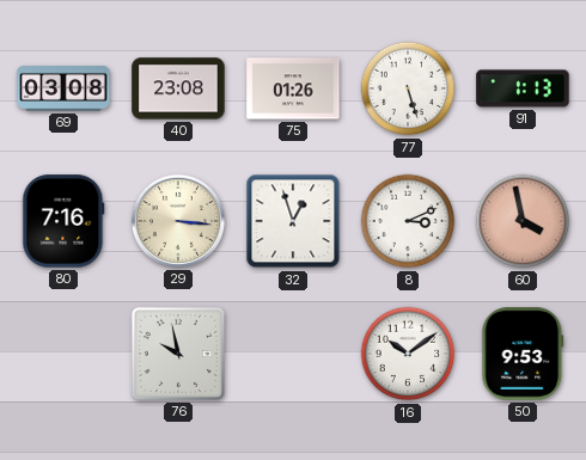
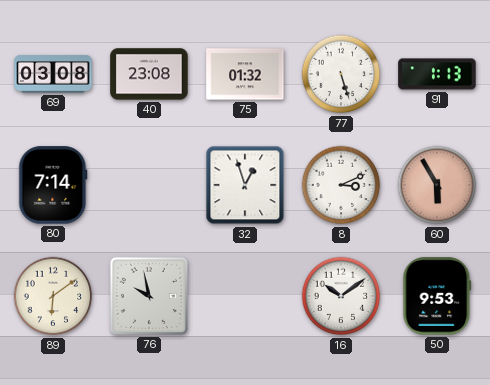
75: 01:26 -> 01:32
80: 7:16 -> 7:14
29: 3:16 -> none
60: 3:58 -> 5:55
89: none -> 6:09
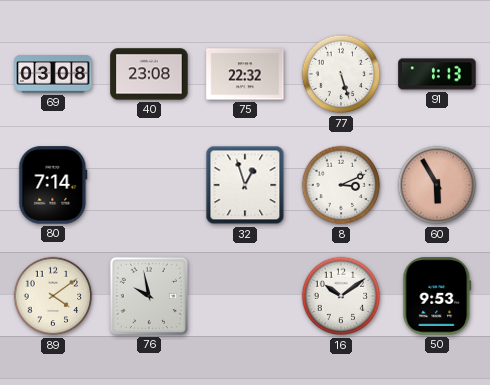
75: 01:32 -> 22:32
89: 6:09 -> 4:09
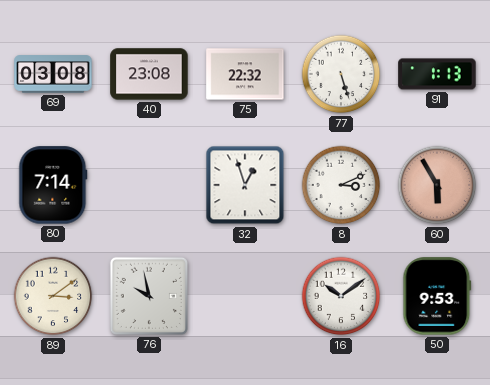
89: 4:09 -> 3:09
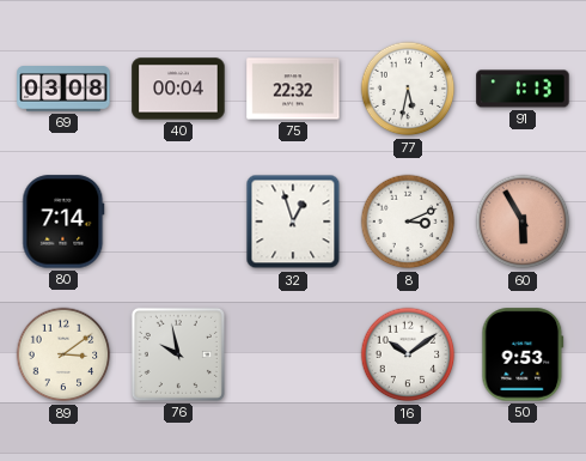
40: 23:08 -> 00:04
77: 5:27 -> 5:32
